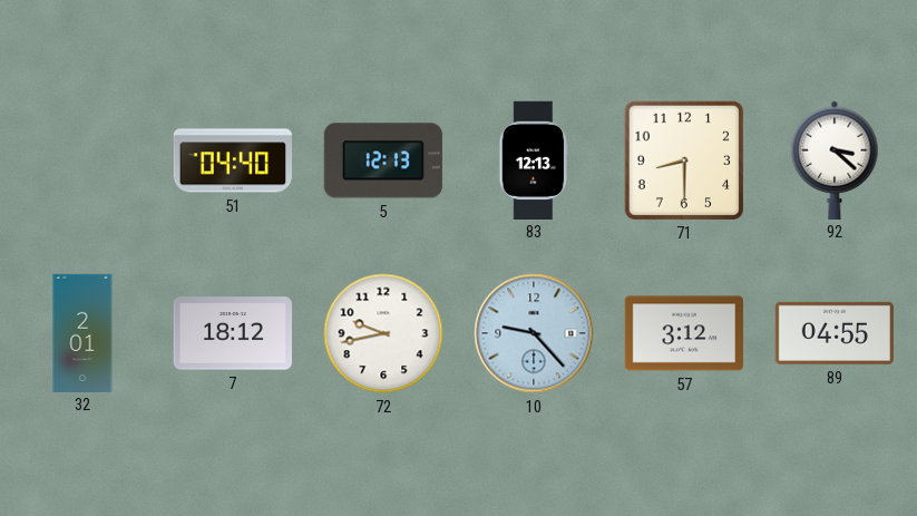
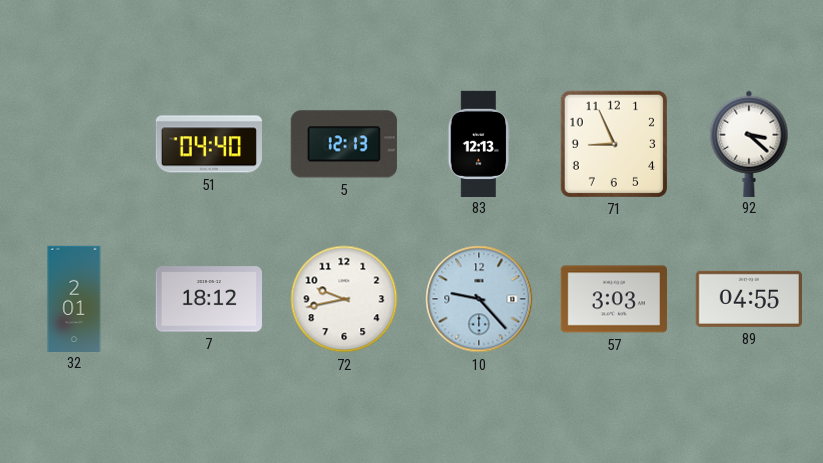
71: 8:30 -> 8:56
57: 3:12 -> 3:03
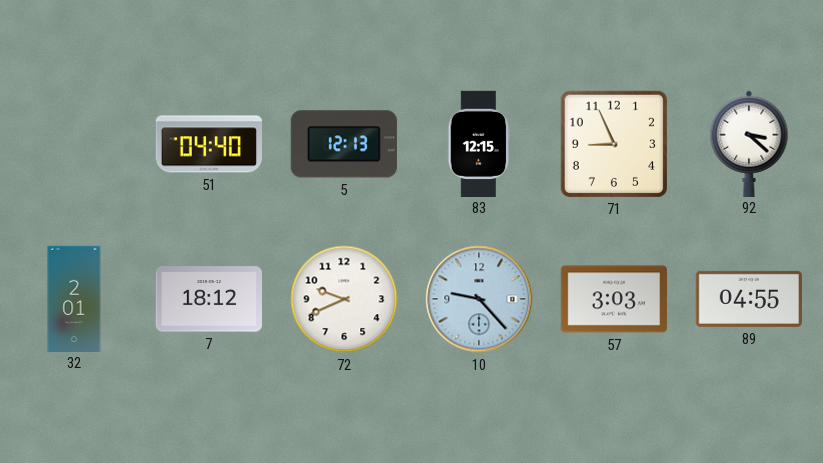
83: 12:13 -> 12:15
72: 9:43 -> 9:41
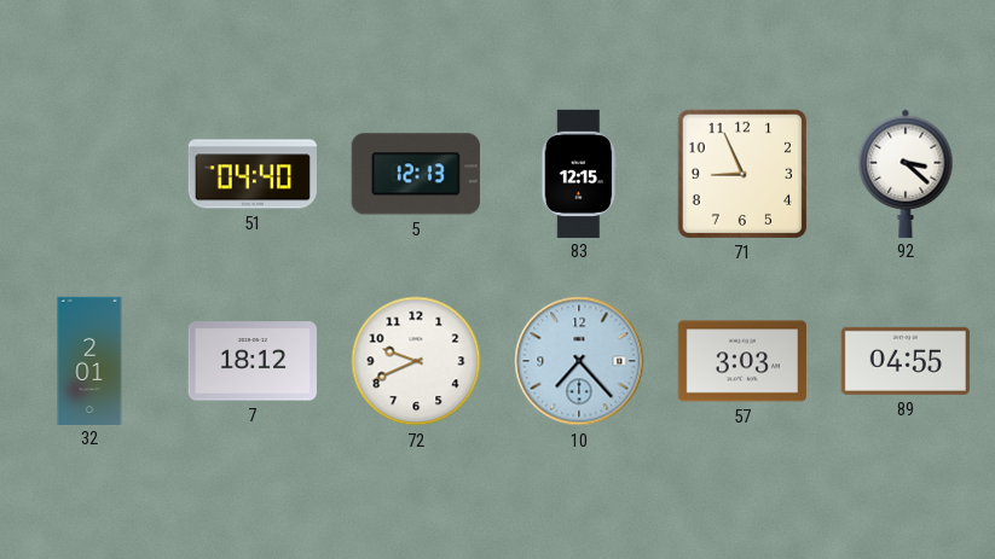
10: 9:23 -> 7:23
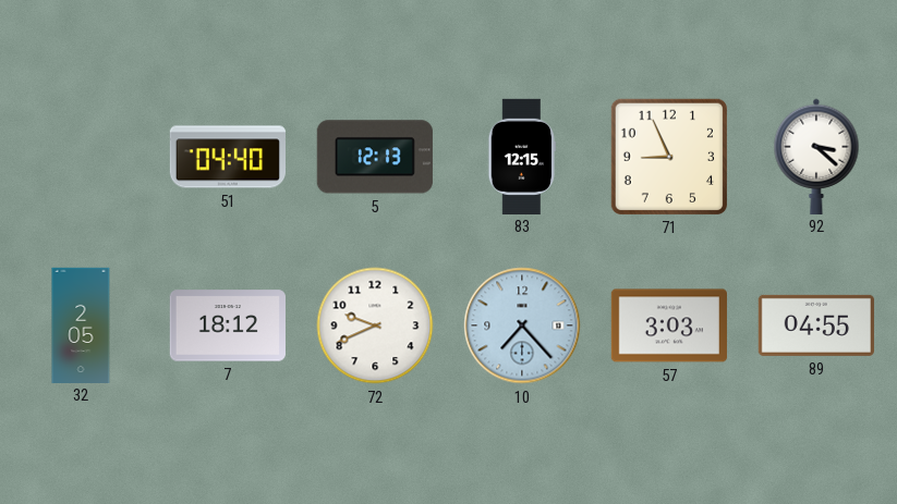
32: 2:01 -> 2:05
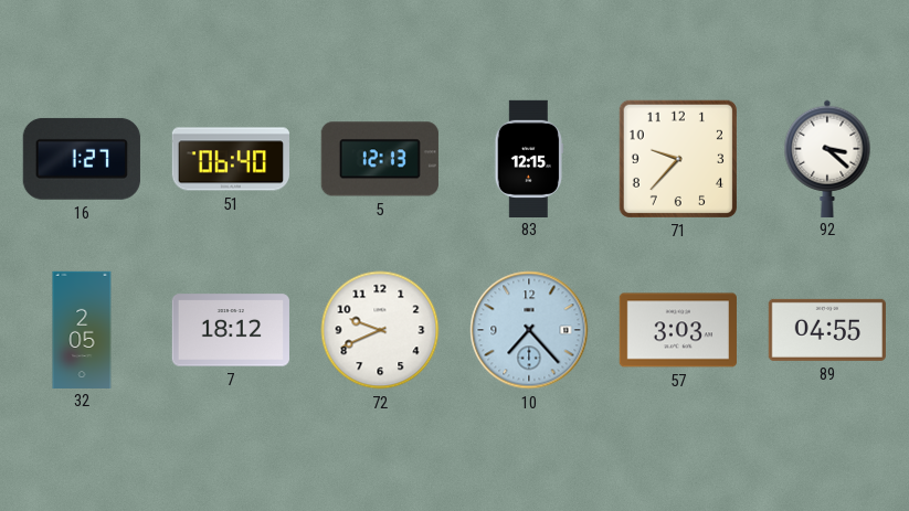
16: none -> 1:27
51: 04:40 -> 06:40
71: 8:56 -> 9:37
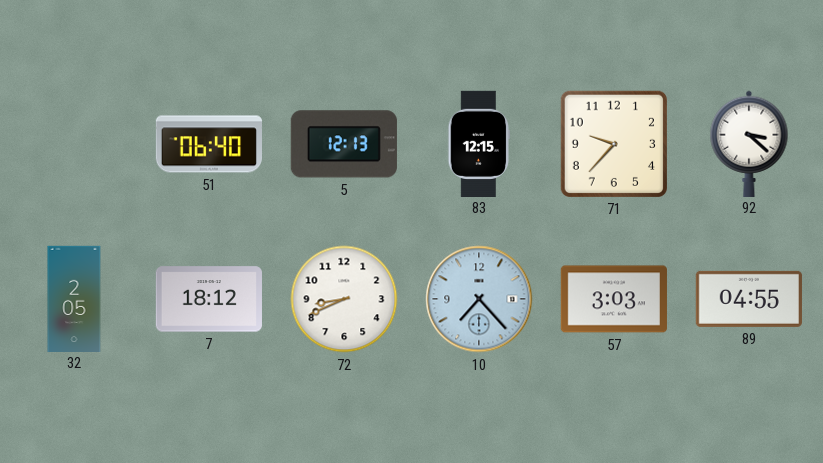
16: 1:27 -> none
72: 9:41 -> 8:41
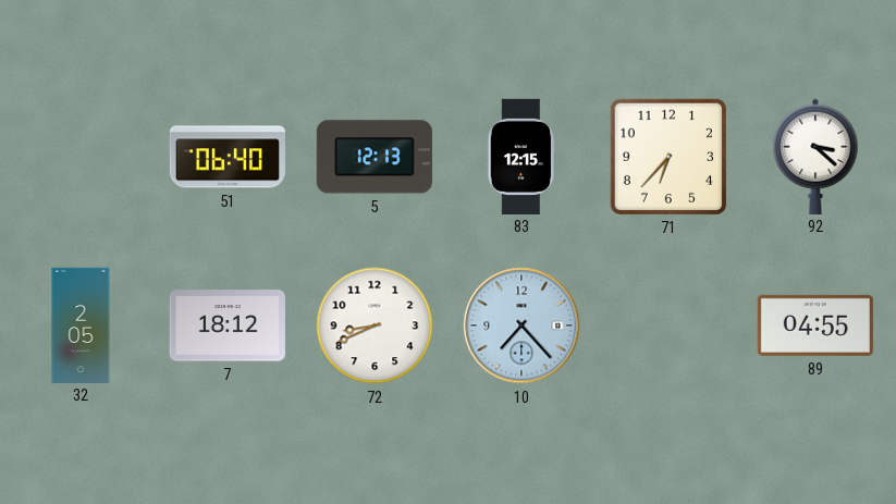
71: 9:37 -> 6:37
57: 3:03 -> none
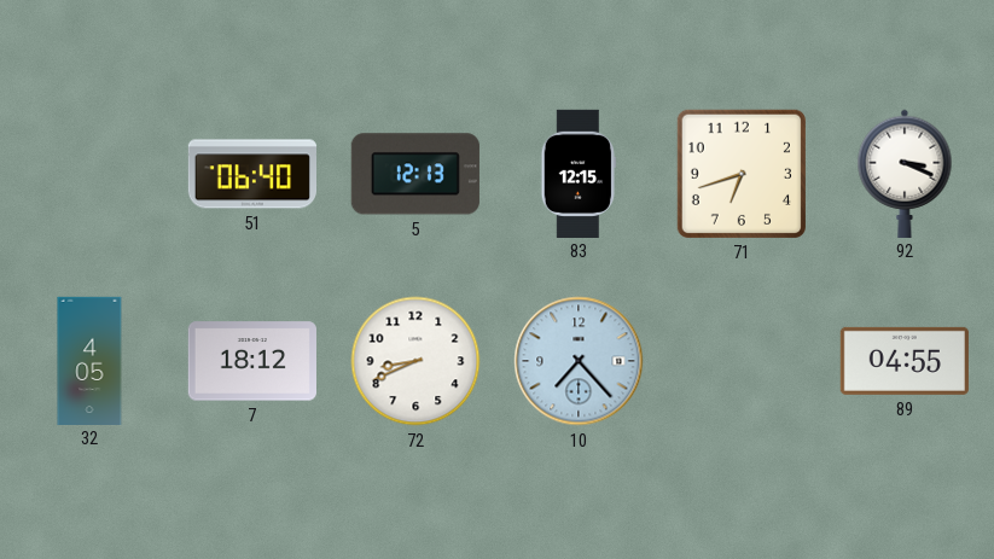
71: 6:37 -> 6:42
92: 3:22 -> 3:19
32: 2:05 -> 4:05
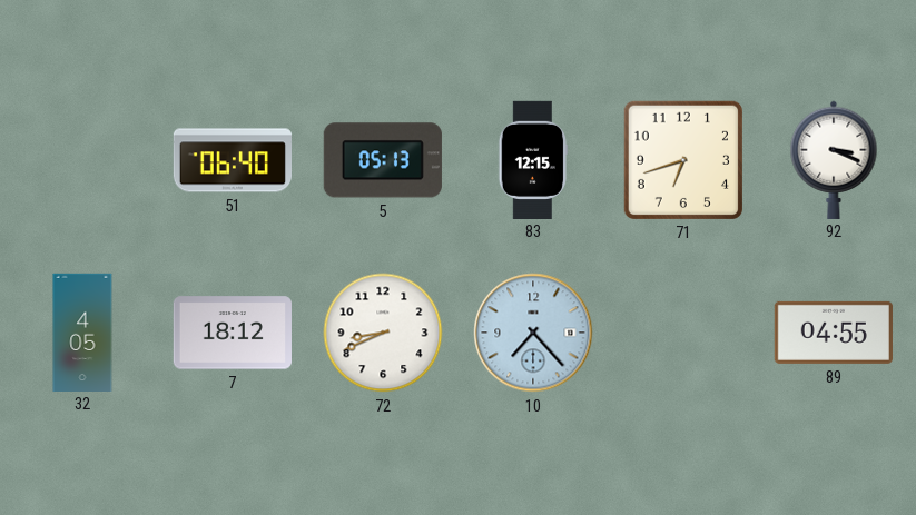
5: 12:13 -> 05:13
